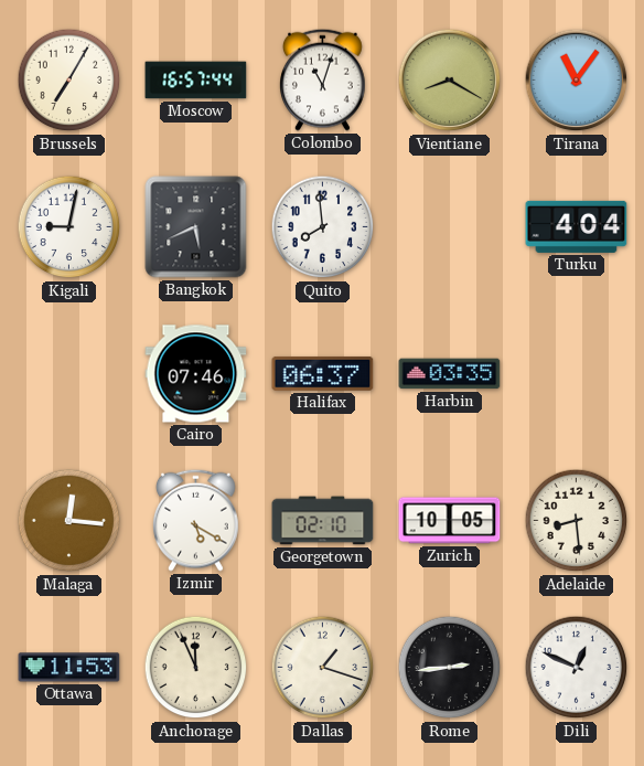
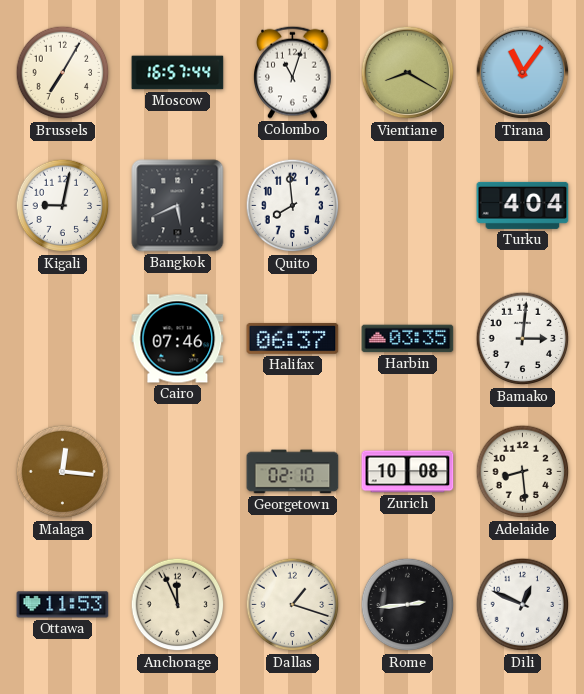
Bamako: none -> 3:01
Izmir: 5:20 -> none
Zurich: 10:05 -> 10:08
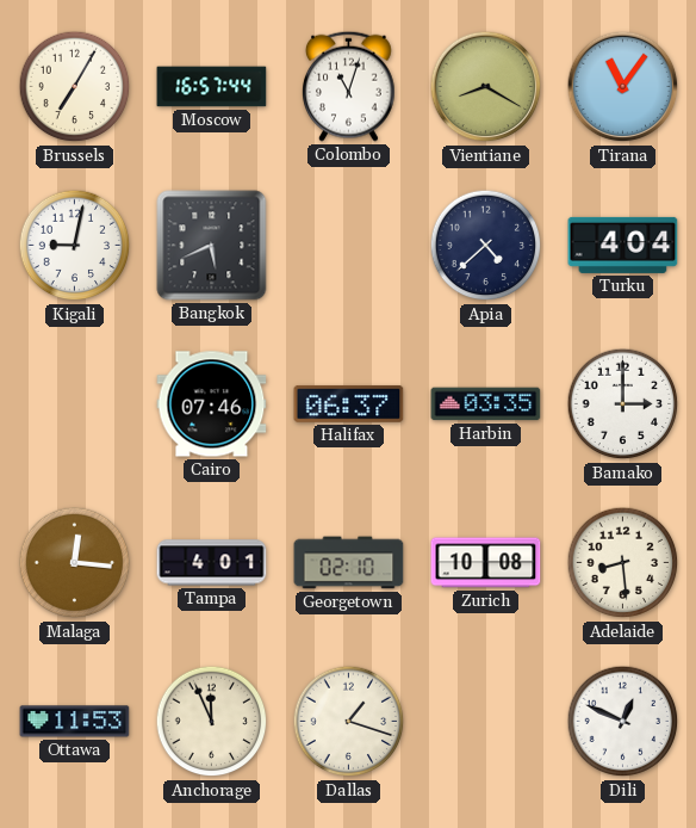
Quito: 7:59 -> none
Apia: none -> 4:38
Bamako: 3:01 -> 3:00
Tampa: none -> 4:01
Rome: 2:44 -> none
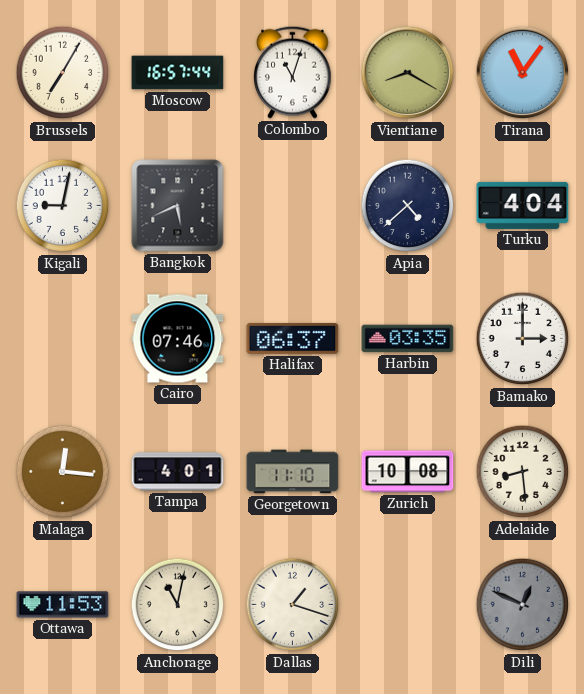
Georgetown: 02:10 -> 11:10
Anchorage: 11:56 -> 11:02
Dili dial: white -> grey
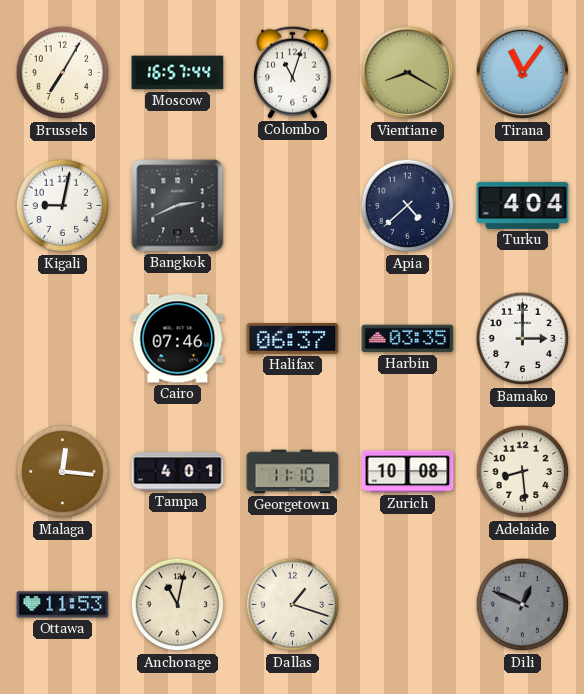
Bangkok: 5:41 -> 2:41
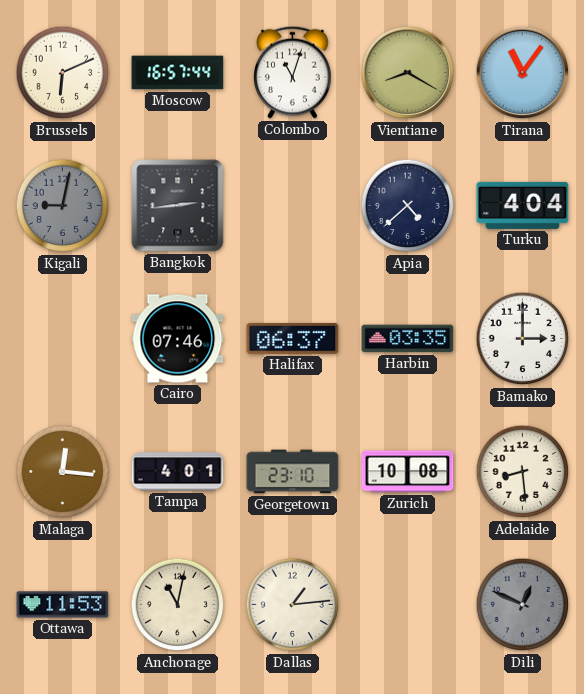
Brussels: 7:05 -> 6:11
Kigali dial: white -> grey
Bangkok: 2:41 -> 2:44
Georgetown: 11:10 -> 23:10
Dallas: 1:18 -> 1:14
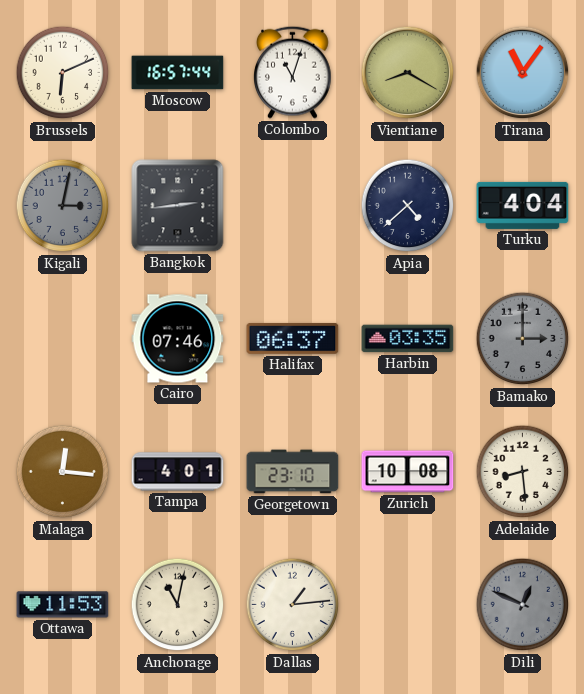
Kigali: 9:02 -> 3:02
Bamako dial: white -> grey
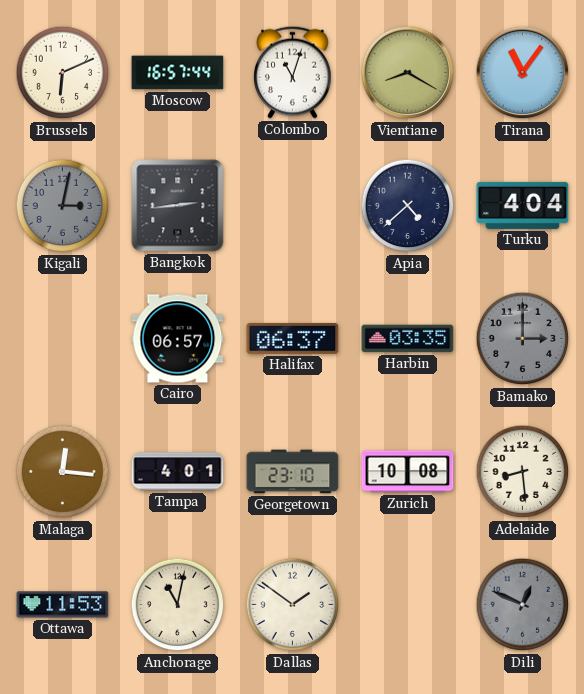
Cairo: 07:46 -> 06:57
Dallas: 1:14 -> 1:51
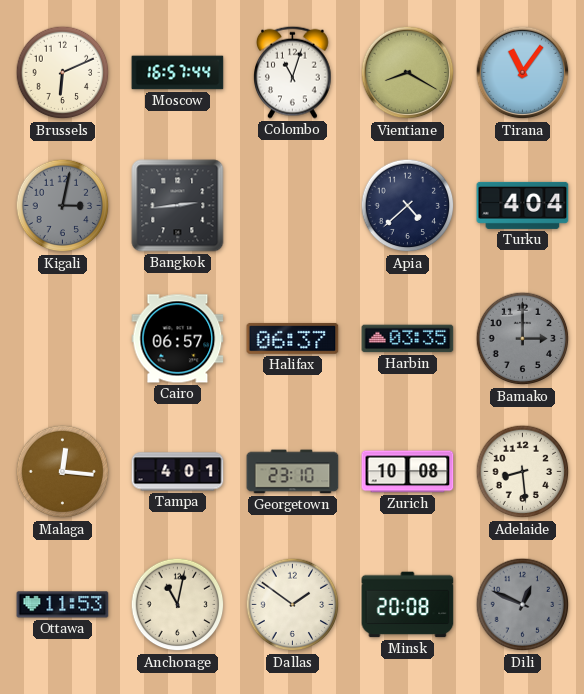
Minsk: none -> 20:08
